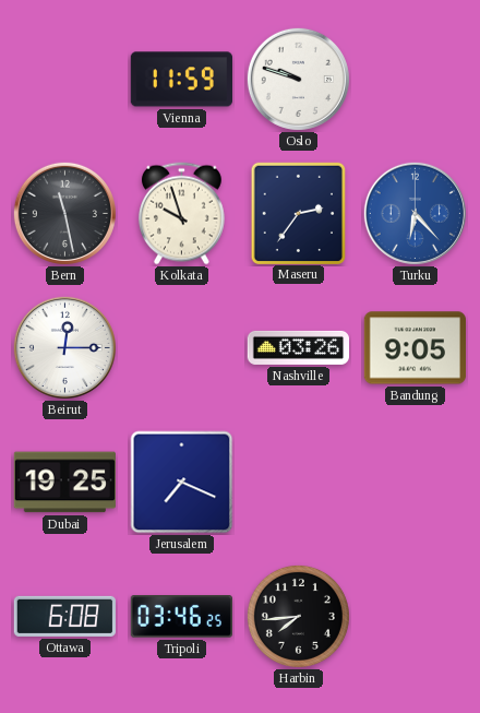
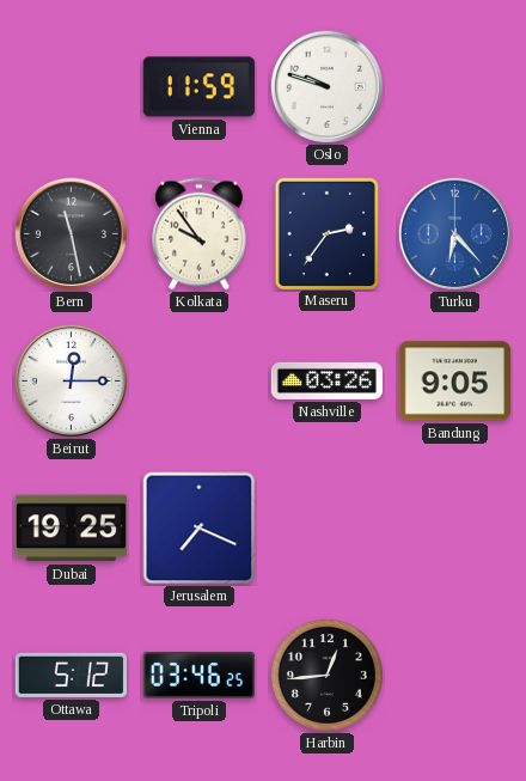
Kolkata: 9:57 -> 9:54
Ottawa: 6:08 -> 5:12
Harbin: 7:44 -> 12:44
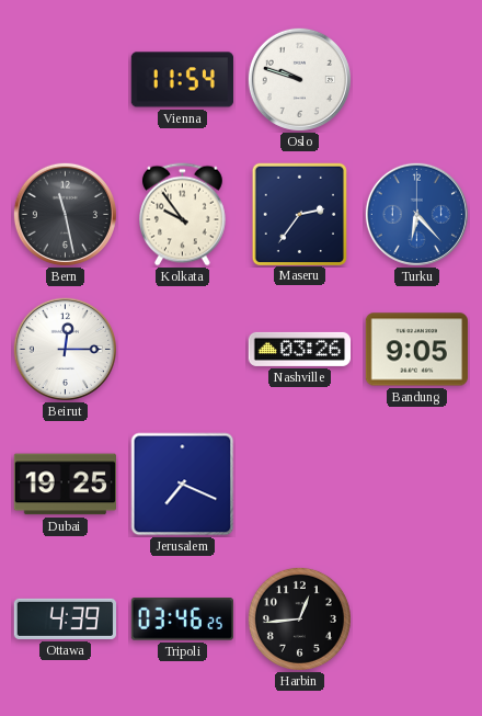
Vienna: 11:59 -> 11:54
Ottawa: 5:12 -> 4:39
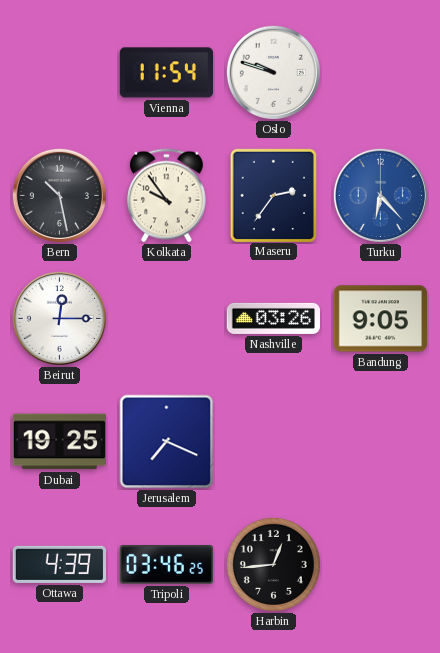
Bern: 11:28 -> 10:28
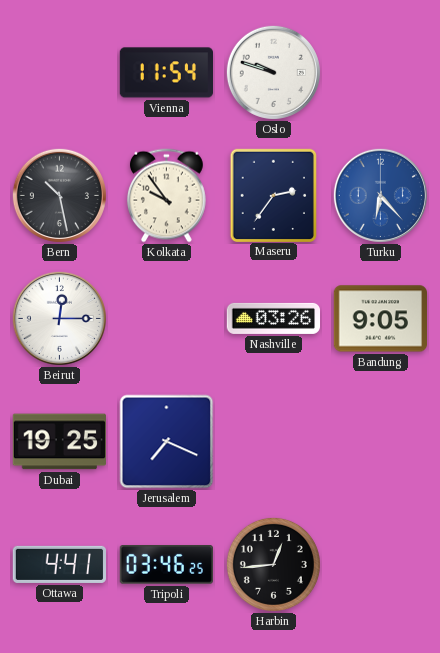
Ottawa: 4:39 -> 4:41
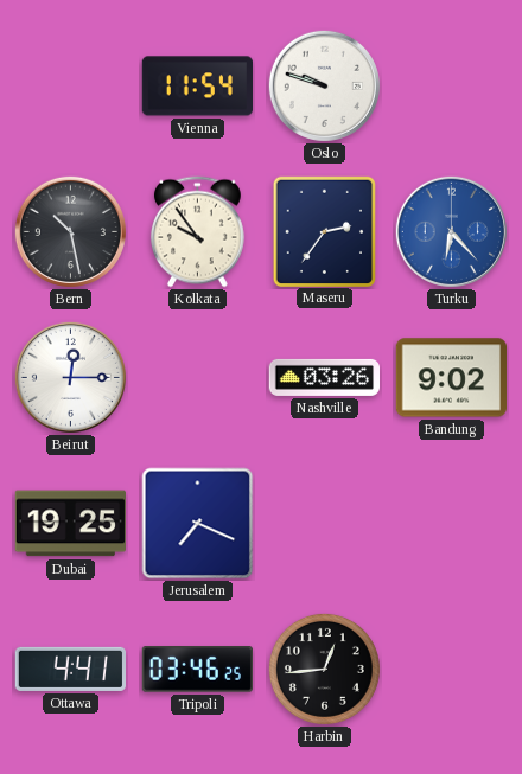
Bandung: 9:05 -> 9:02
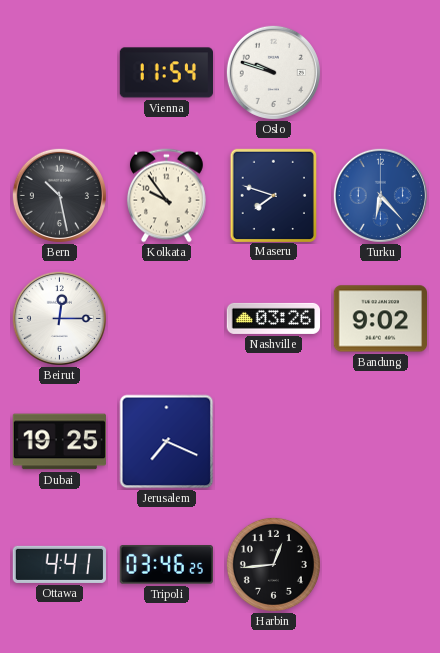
Maseru: 2:36 -> 7:48
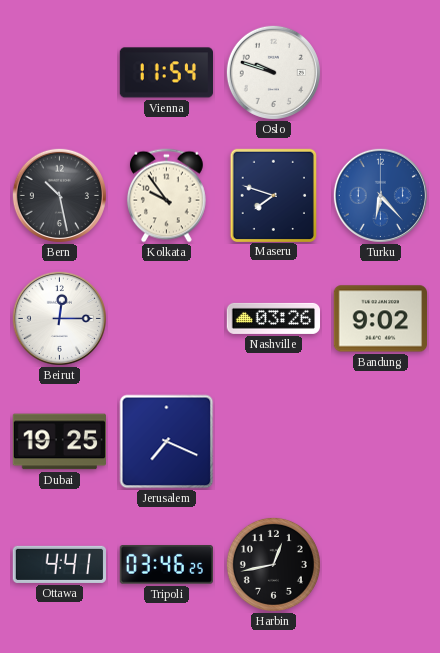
Harbin: 12:44 -> 12:43
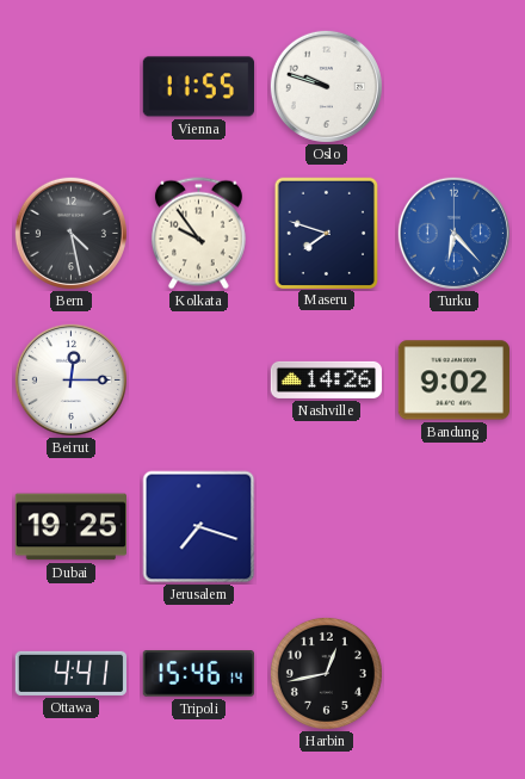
Vienna: 11:54 -> 11:55
Bern: 10:28 -> 4:28
Nashville: 03:26 -> 14:26
Jerusalem: 7:19 -> 7:18
Tripoli: 03:46 -> 15:46
